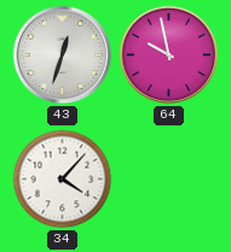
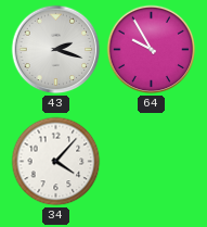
43: 12:33 -> 2:18
64: 9:58 -> 9:55
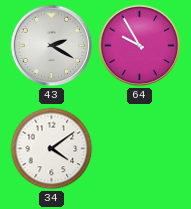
43: 2:18 -> 2:20
34: 4:07 -> 4:09
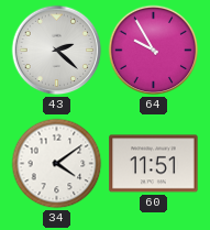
43: 2:20 -> 2:22
60: none -> 11:51
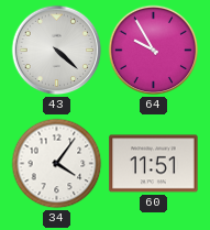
43: 2:22 -> 4:22
34: 4:09 -> 4:06
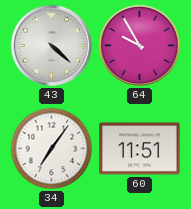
34: 4:06 -> 7:06
